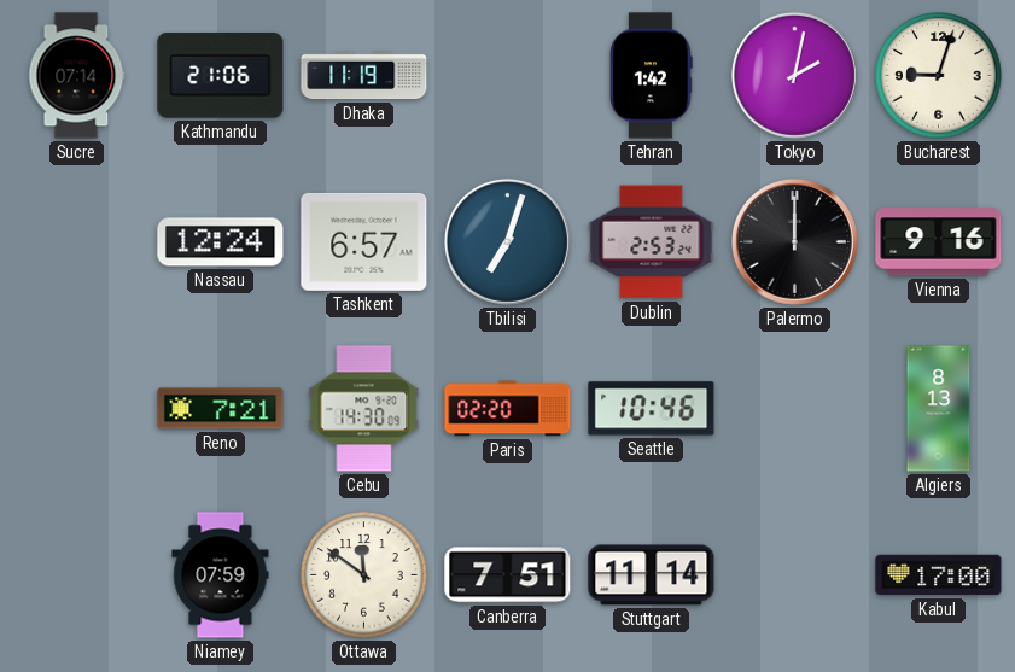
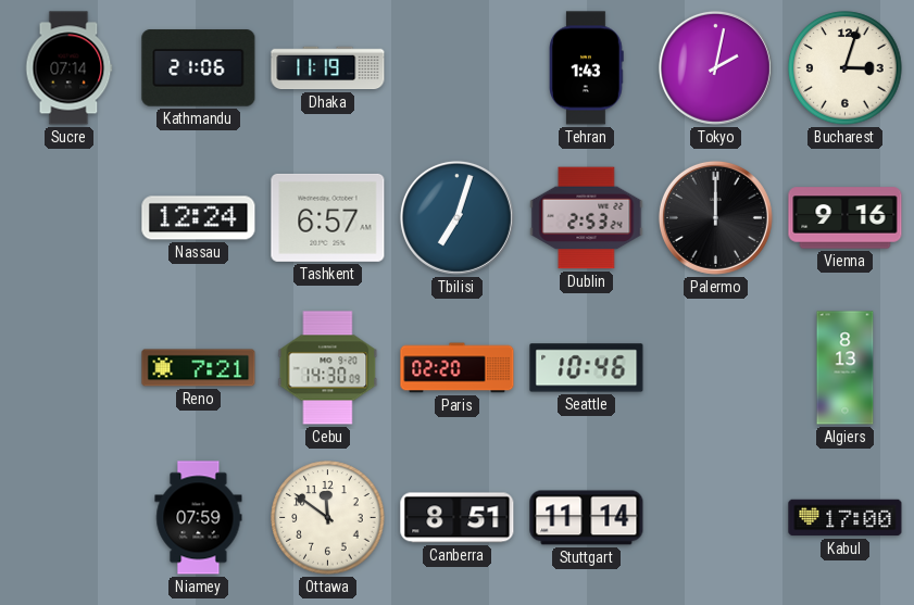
Tehran: 1:42 -> 1:43
Bucharest: 9:03 -> 3:03
Canberra: 7:51 -> 8:51
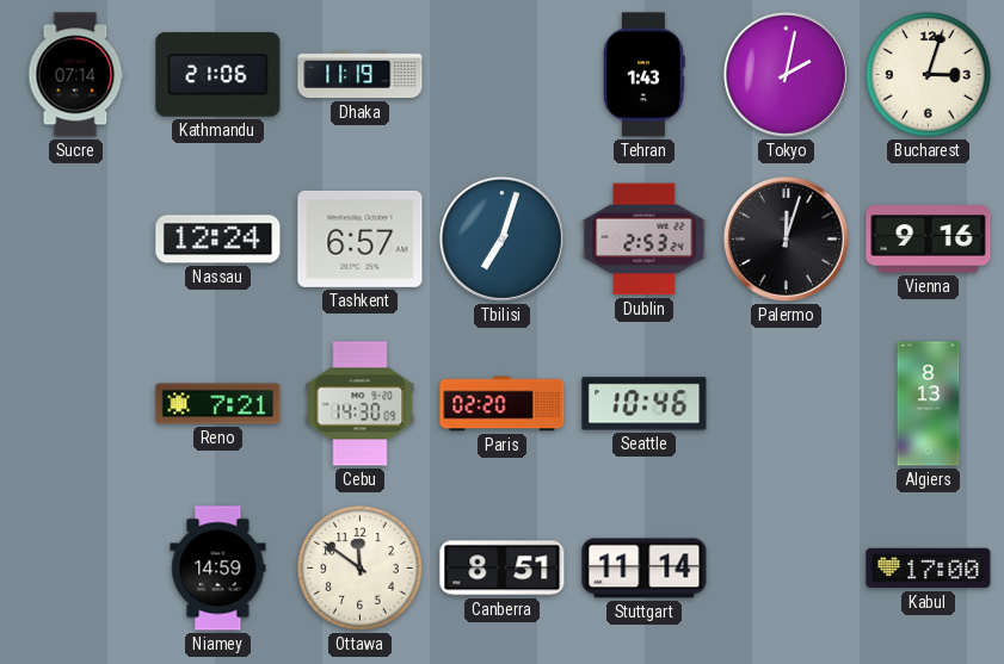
Palermo: 12:00 -> 12:03
Niamey: 07:59 -> 14:59
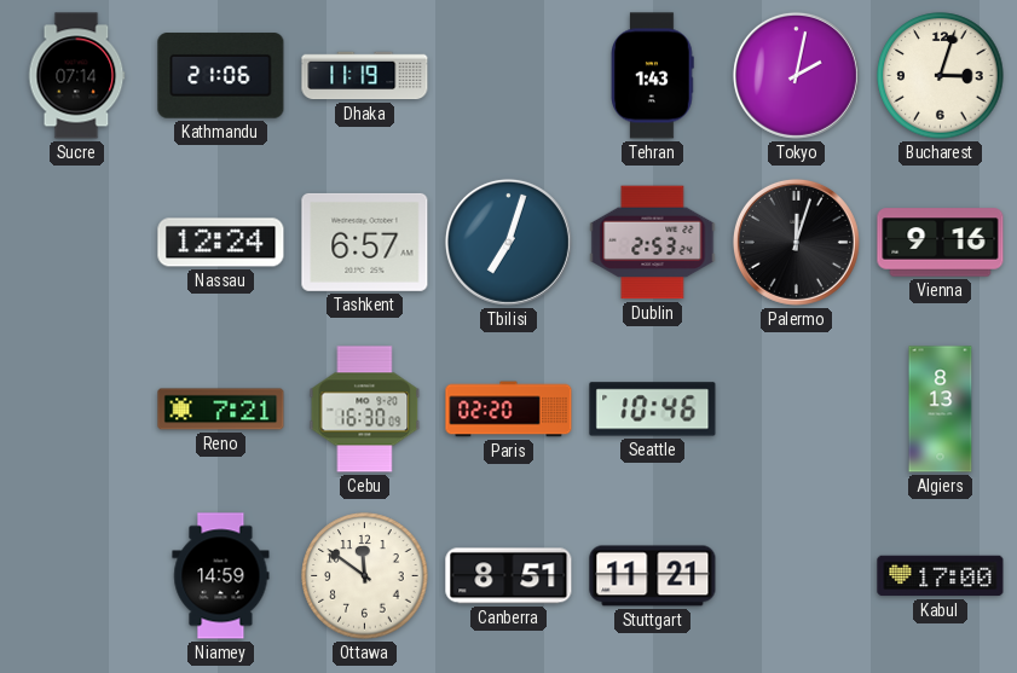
Cebu: 14:30 -> 16:30
Stuttgart: 11:14 -> 11:21
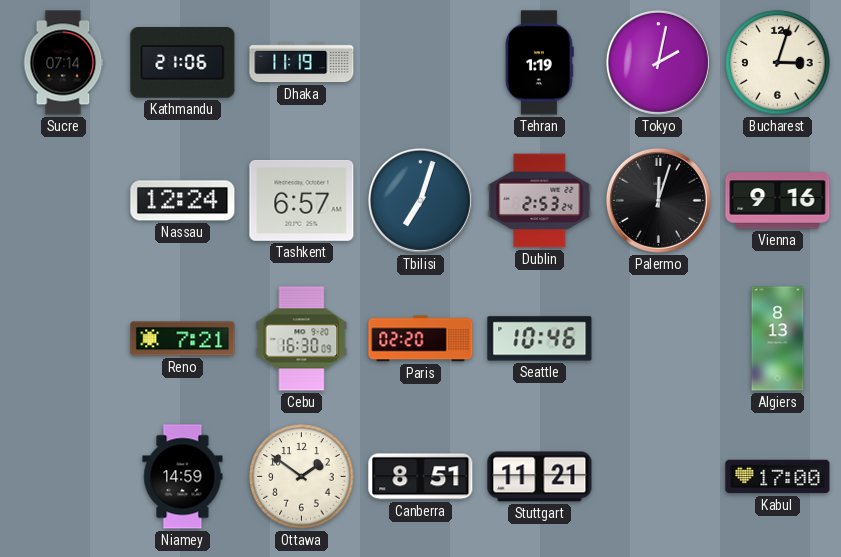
Tehran: 1:43 -> 1:19
Ottawa: 11:51 -> 1:51
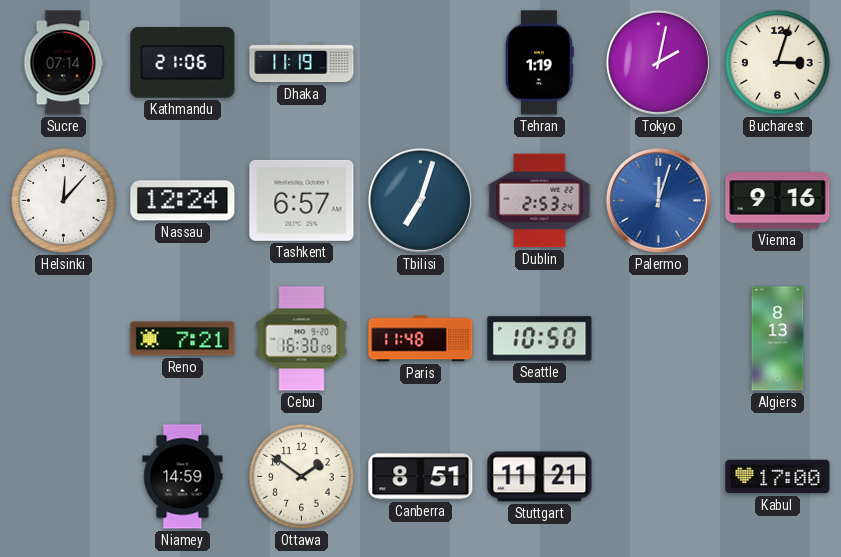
Helsinki: none -> 12:07
Palermo dial: black -> blue
Paris: 02:20 -> 11:48
Seattle: 10:46 -> 10:50
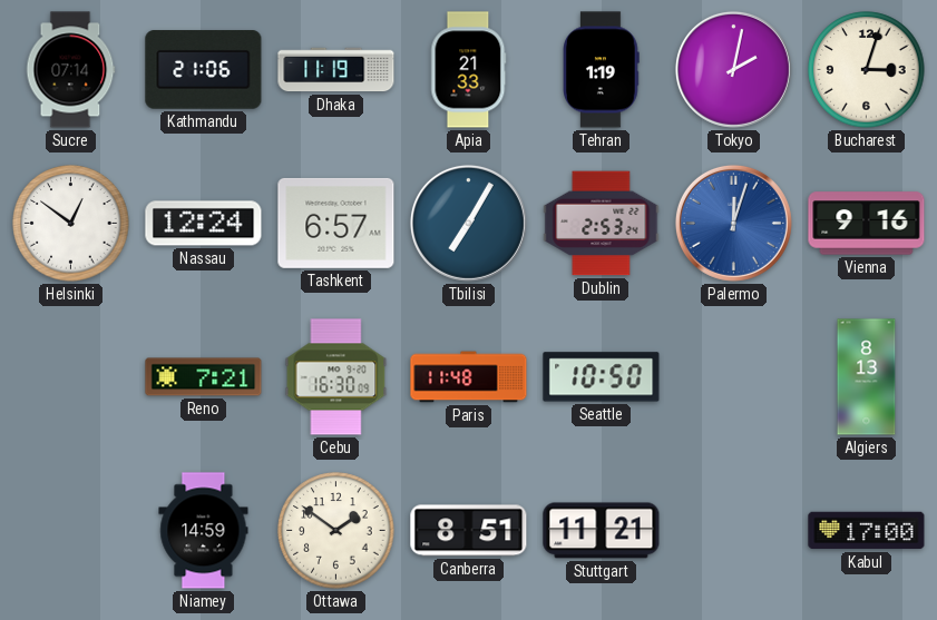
Apia: none -> 21:33
Helsinki: 12:07 -> 12:51
Tbilisi: 7:03 -> 7:05
